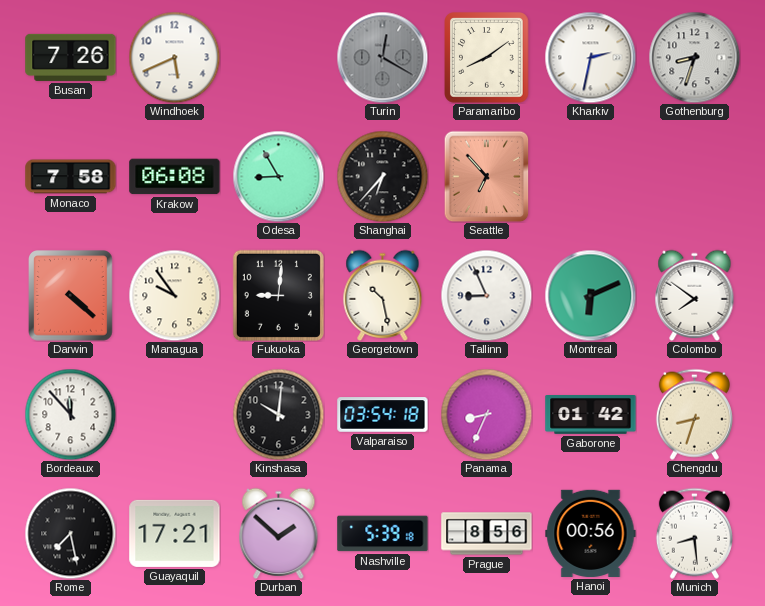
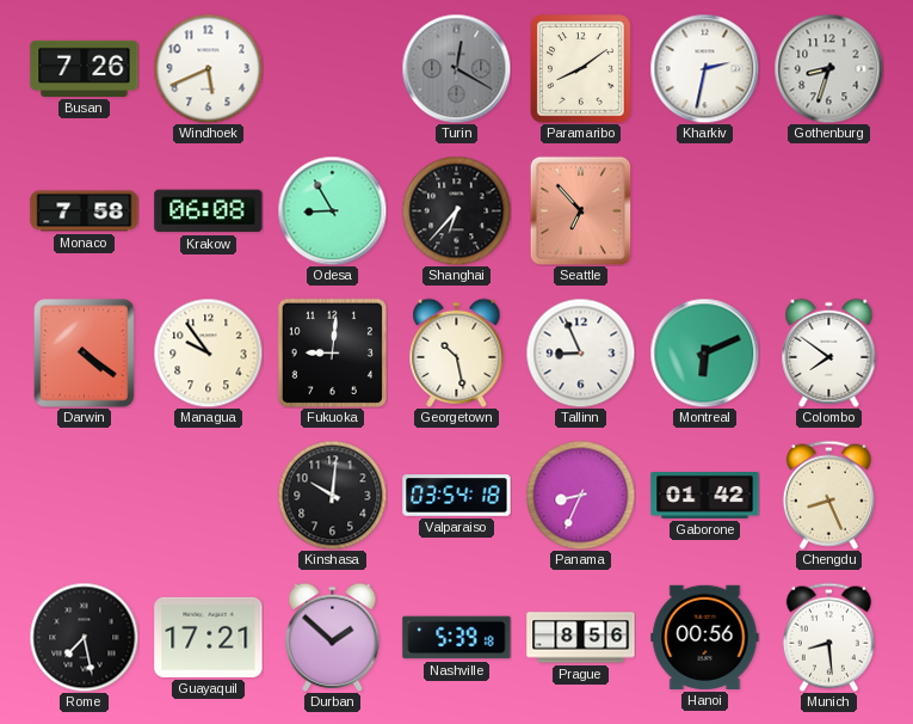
Darwin: 4:22 -> 4:21
Bordeaux: 11:53 -> none
Chengdu: 8:33 -> 8:26
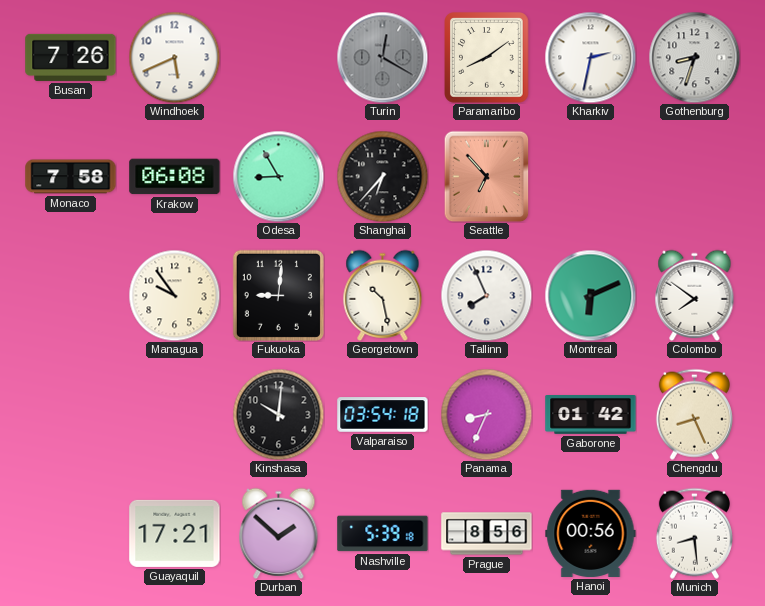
Darwin: 4:21 -> none
Tallinn: 8:56 -> 7:56
Rome: 7:28 -> none
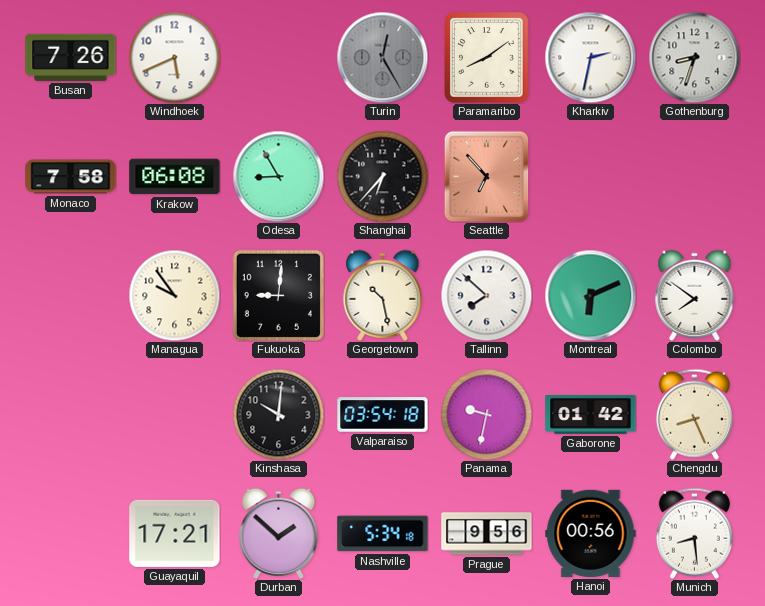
Turin: 12:20 -> 12:25
Tallinn: 7:56 -> 7:52
Panama: 8:34 -> 9:32
Nashville: 5:39 -> 5:34
Prague: 8:56 -> 9:56
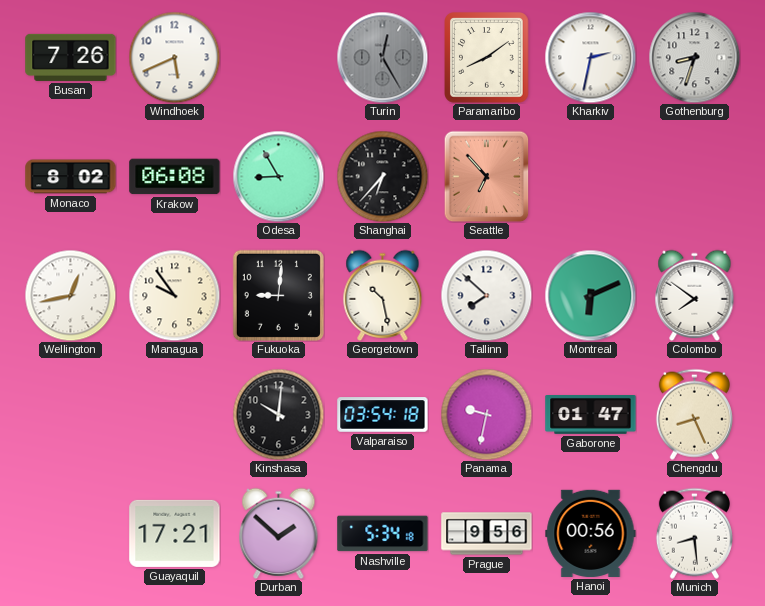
Monaco: 7:58 -> 8:02
Wellington: none -> 12:43
Gaborone: 01:42 -> 01:47
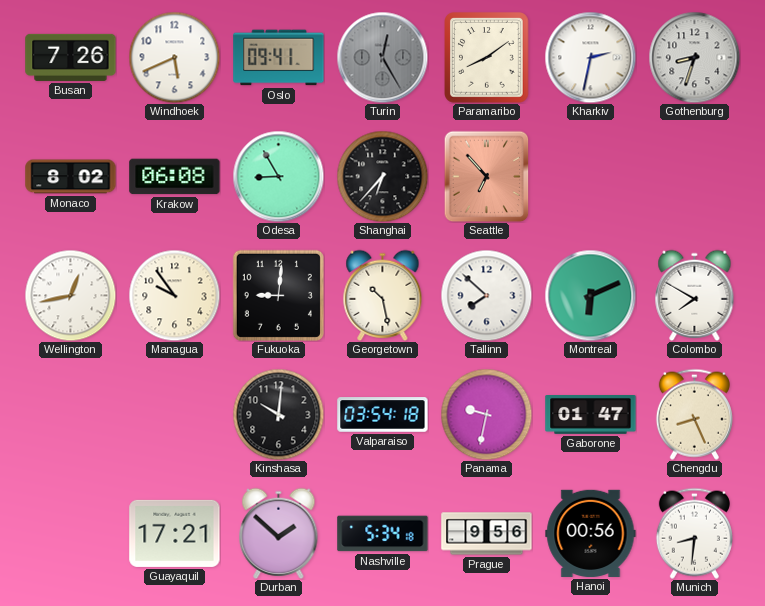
Oslo: none -> 09:41
Colombo: 7:51 -> 7:50
Munich: 8:29 -> 8:31
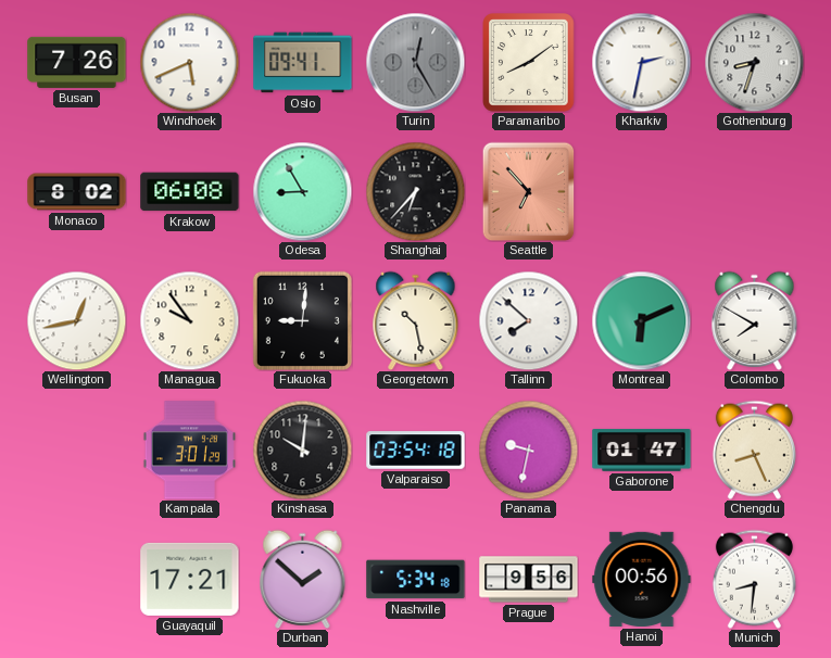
Kampala: none -> 3:01
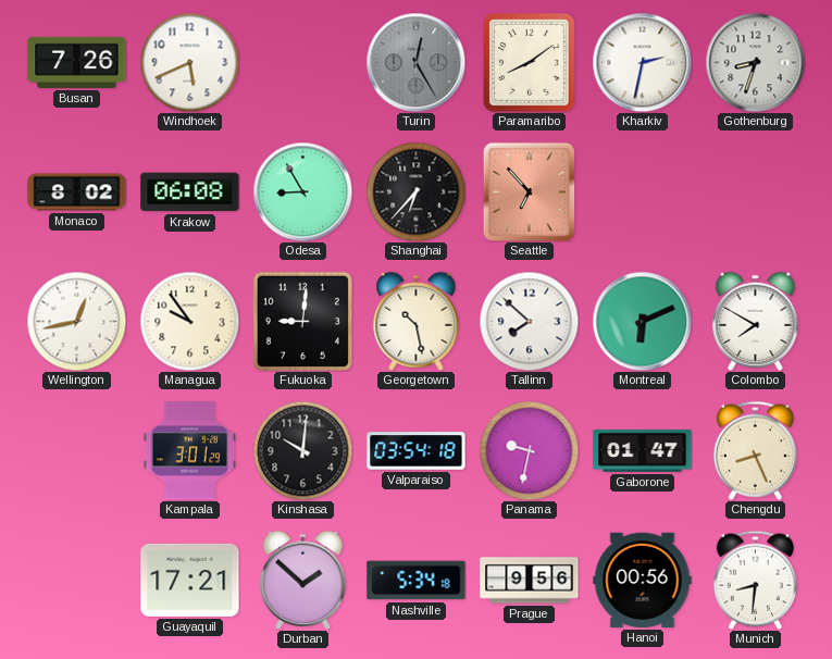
Oslo: 09:41 -> none
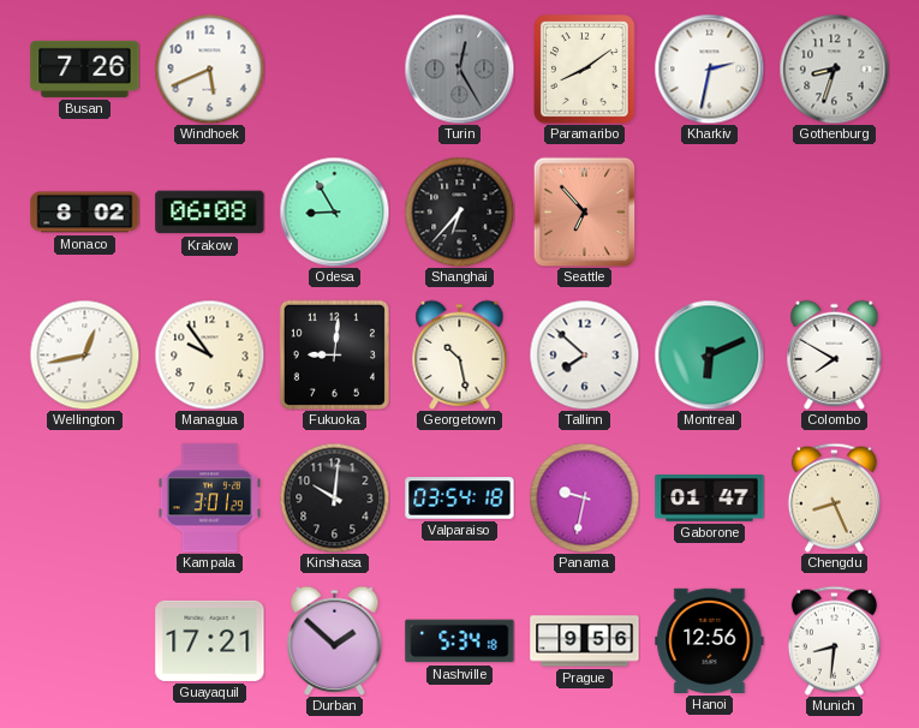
Hanoi: 00:56 -> 12:56
